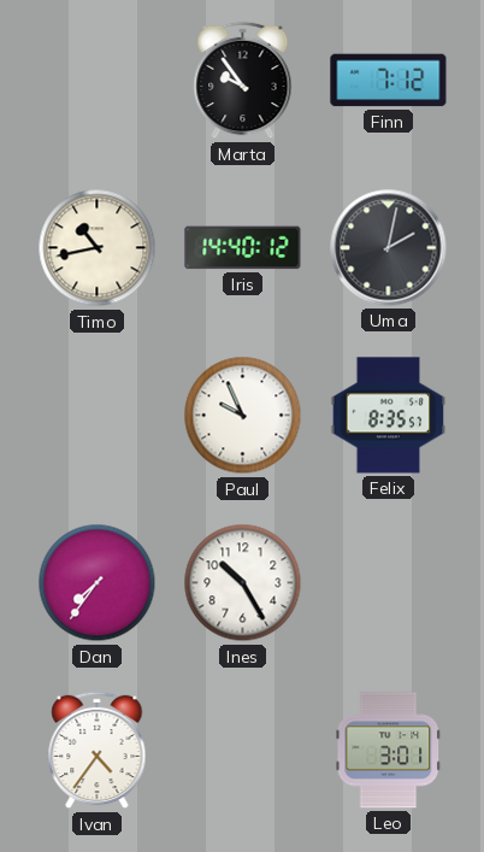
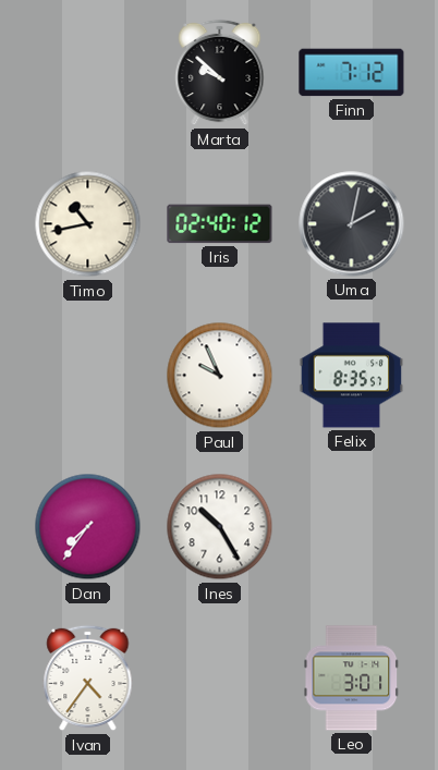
Marta: 9:54 -> 9:52
Iris: 14:40 -> 02:40
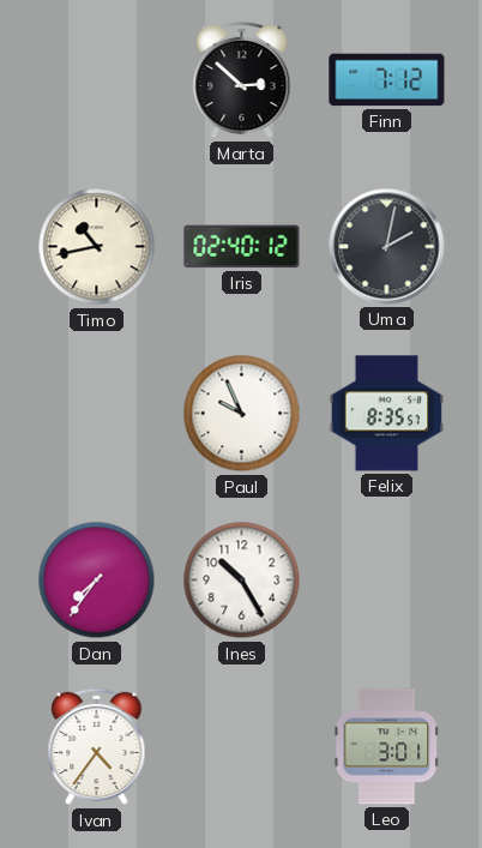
Marta: 9:52 -> 2:52
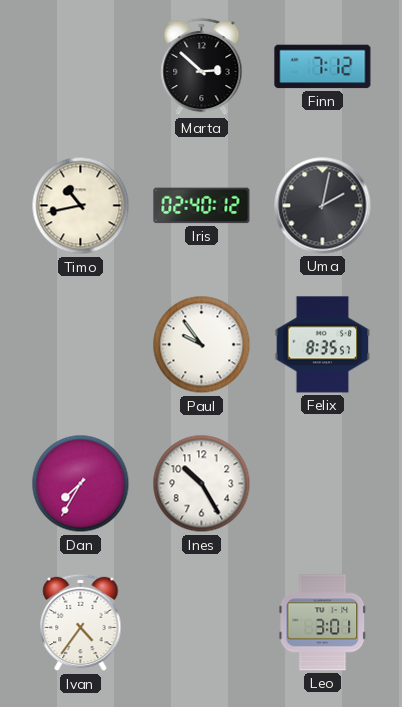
Paul: 9:56 -> 9:54
Dan: 7:36 -> 7:35
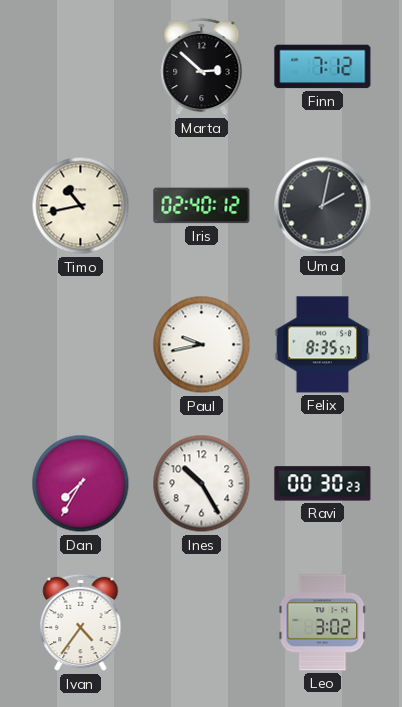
Paul: 9:54 -> 9:43
Ravi: none -> 00:30
Leo: 3:01 -> 3:02
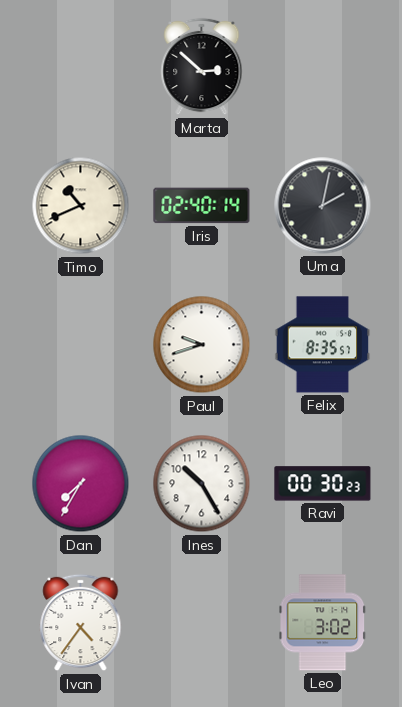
Finn: 7:12 -> none
Timo: 10:43 -> 10:41
Iris: 02:40:12 -> 02:40:14
Paul: 9:43 -> 9:42
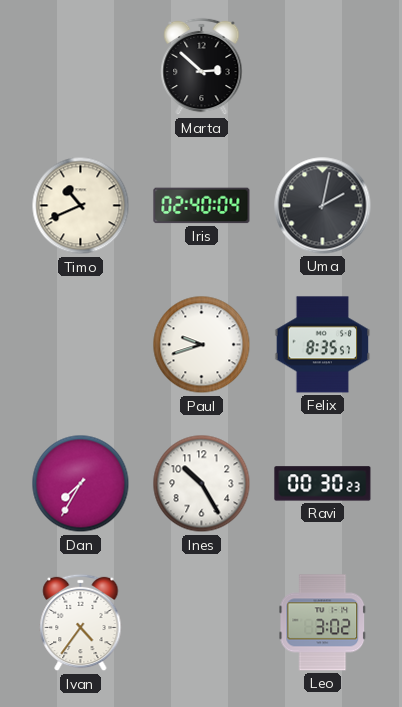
Iris: 02:40:14 -> 02:40:04
